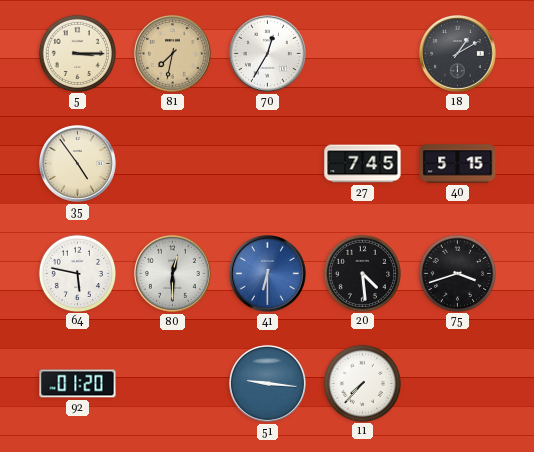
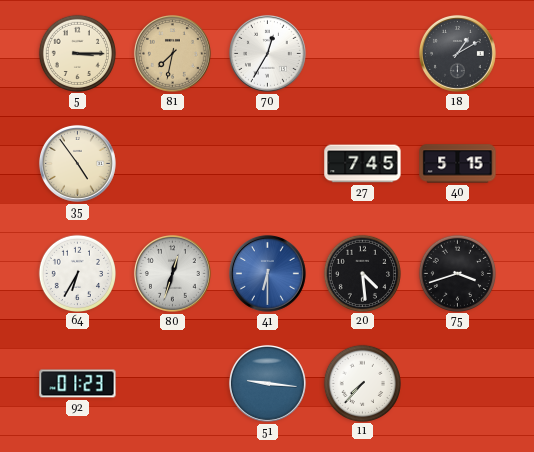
64: 5:47 -> 6:35
80: 12:30 -> 12:33
92: 01:20 -> 01:23
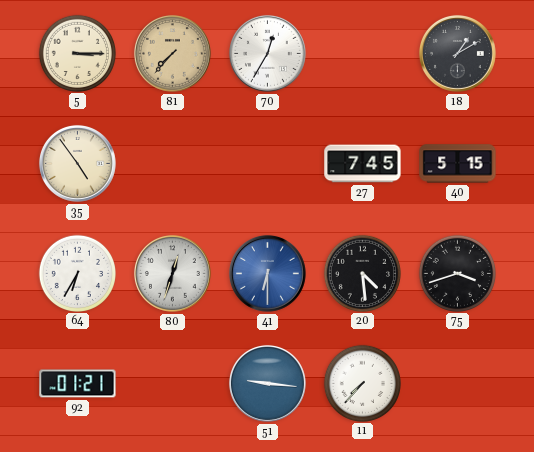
81: 7:32 -> 7:37
92: 01:23 -> 01:21
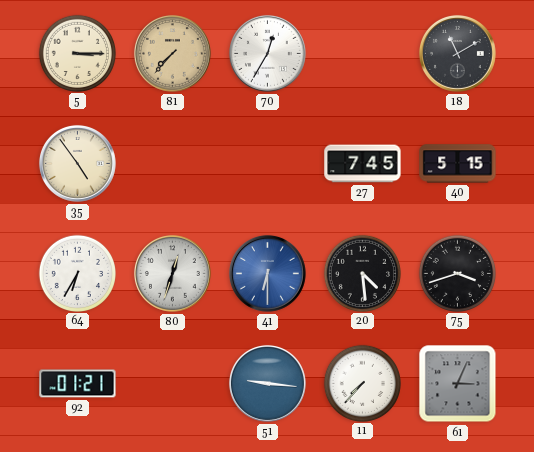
18: 1:10 -> 11:10
61: none -> 3:04
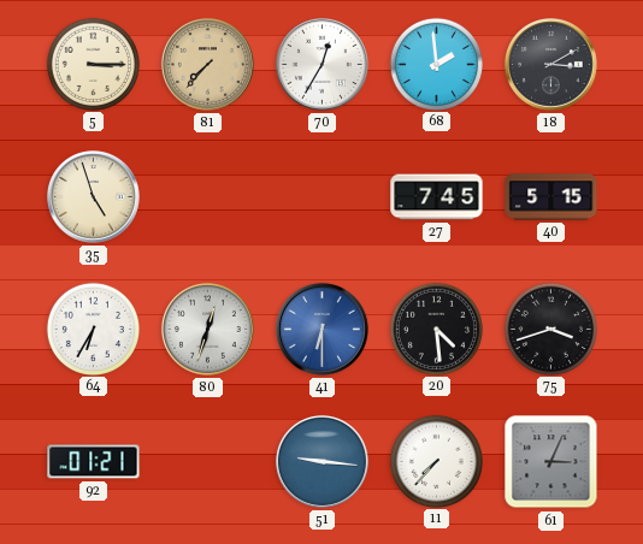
68: none -> 1:59
18: 11:10 -> 3:10
35: 4:54 -> 4:57
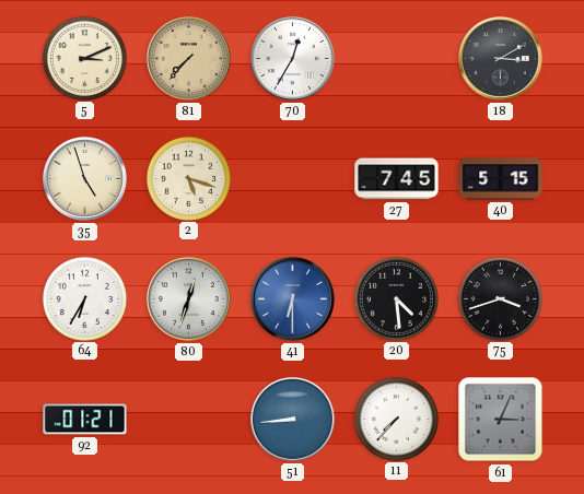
5: 3:15 -> 3:11
68: 1:59 -> none
2: none -> 5:18
51: 9:16 -> 8:44
